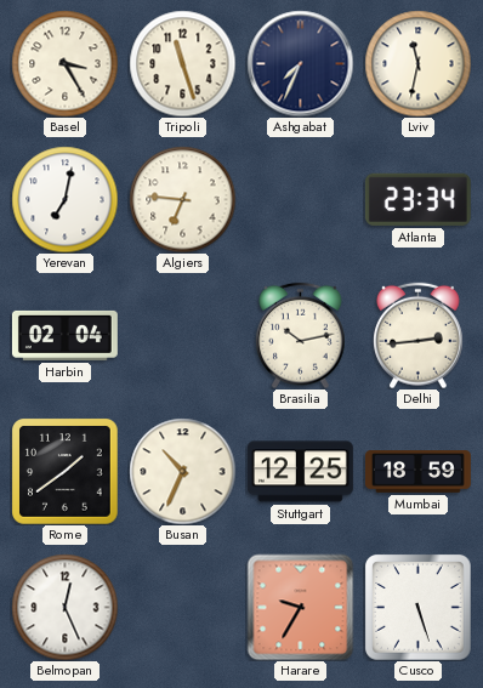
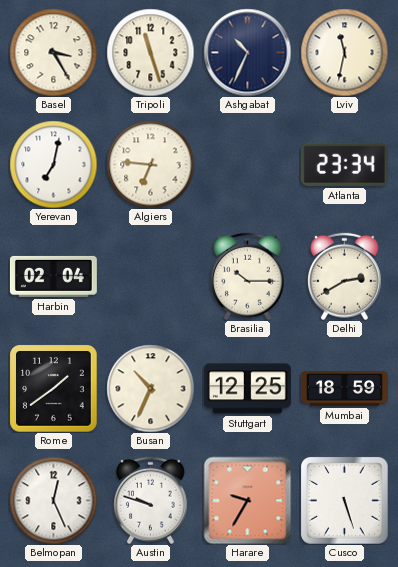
Ashgabat: 7:34 -> 10:34
Brasilia: 10:13 -> 10:15
Delhi: 2:44 -> 2:40
Austin: none -> 9:48
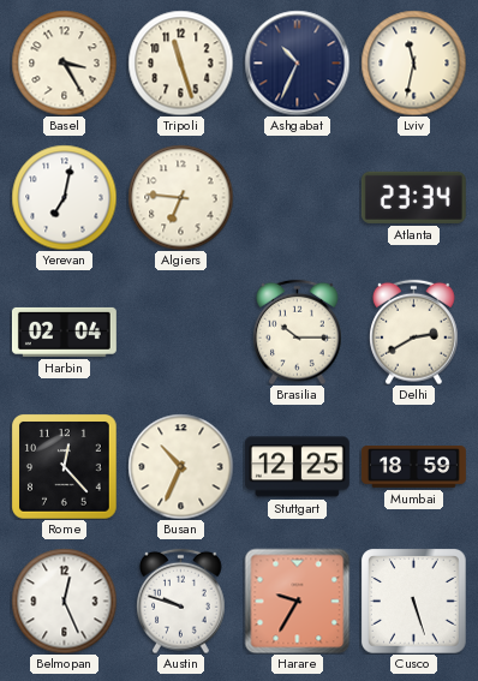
Rome: 1:39 -> 12:23
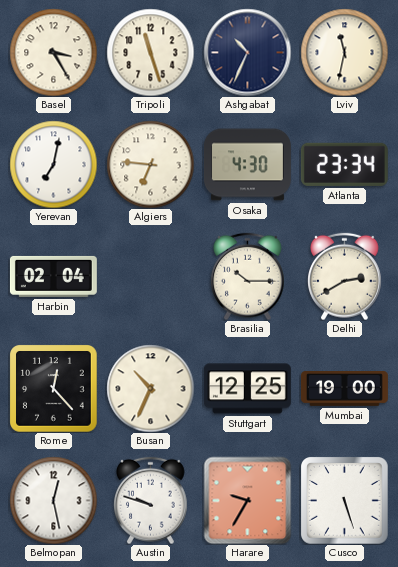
Osaka: none -> 4:30
Mumbai: 18:59 -> 19:00
Belmopan: 12:26 -> 12:28
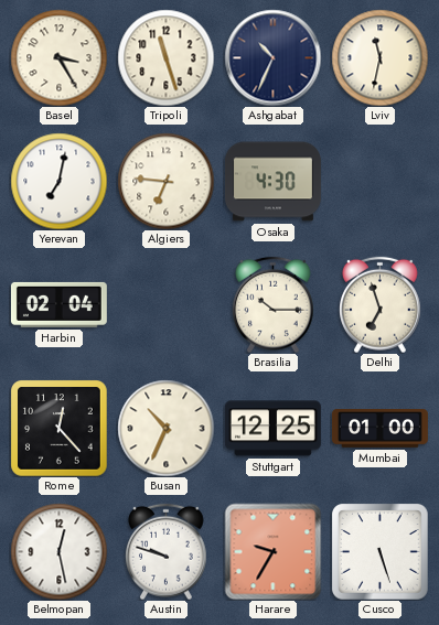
Atlanta: 23:34 -> none
Delhi: 2:40 -> 6:57
Mumbai: 19:00 -> 01:00
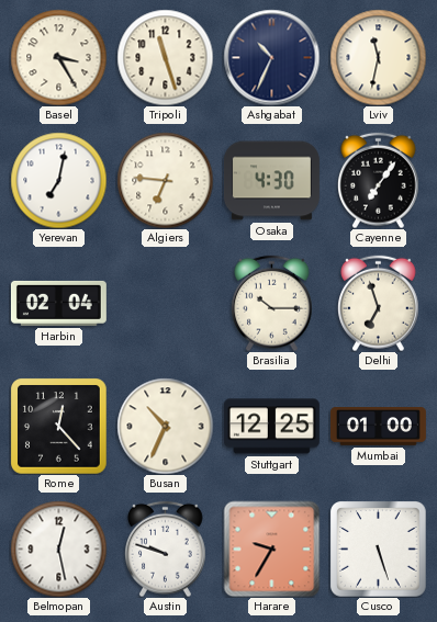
Cayenne: none -> 7:06
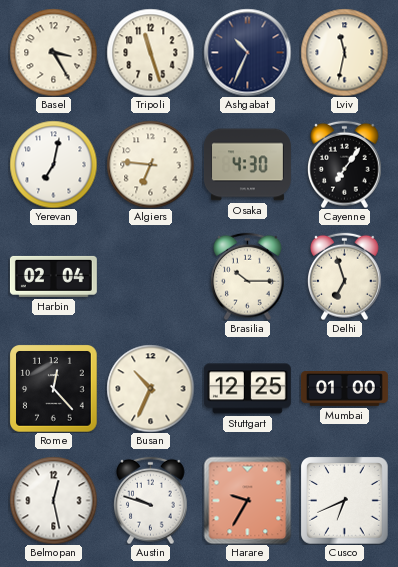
Cusco: 5:27 -> 6:41
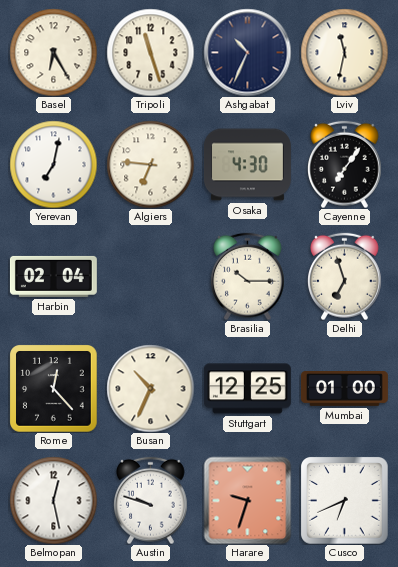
Basel: 3:25 -> 6:25
Harare: 9:35 -> 9:33
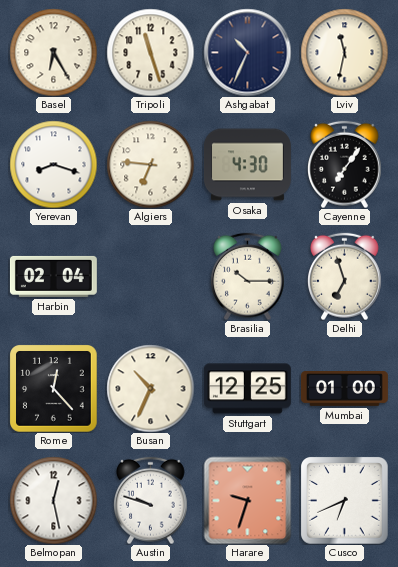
Yerevan: 7:02 -> 8:18
